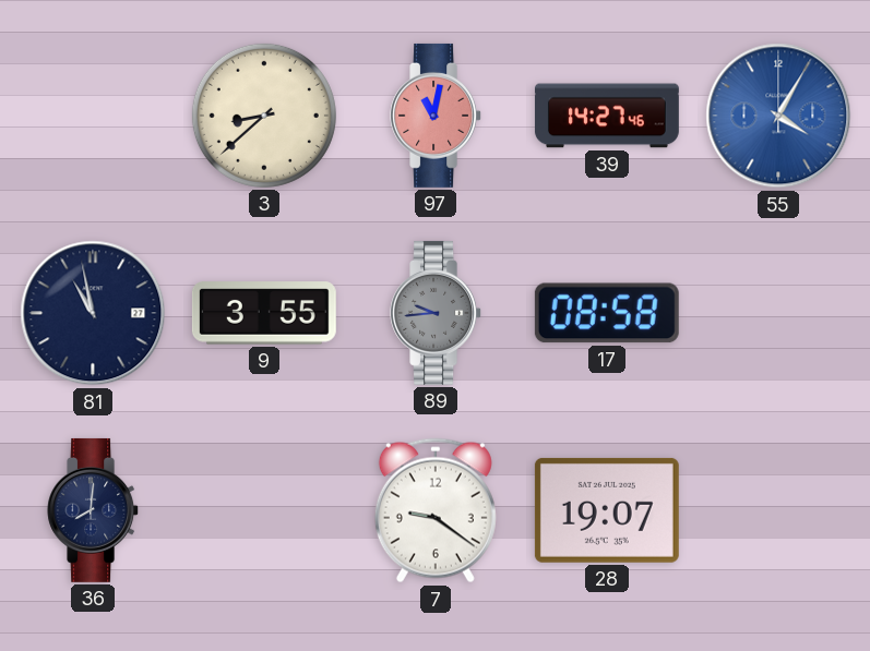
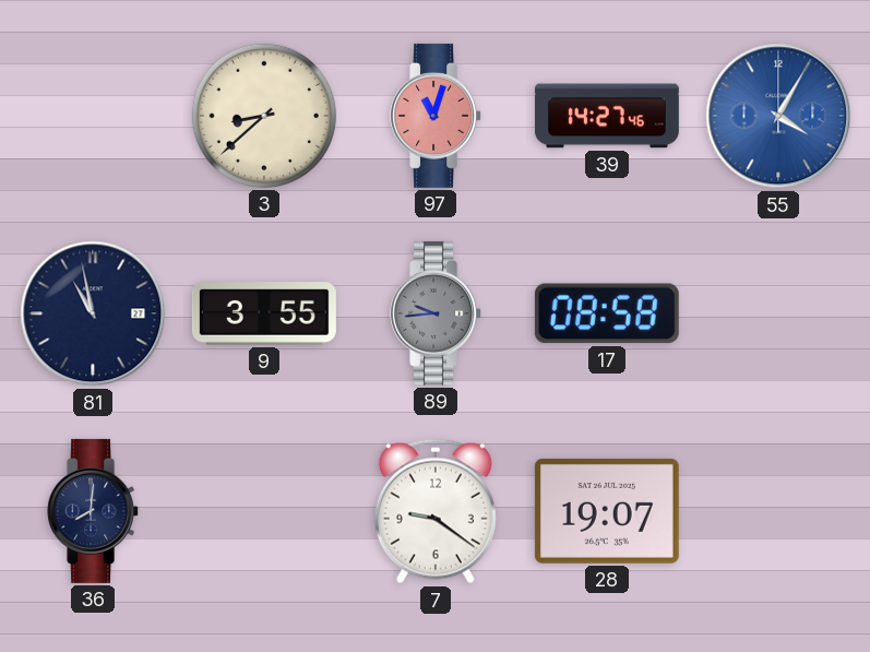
97: 11:02 -> 11:03
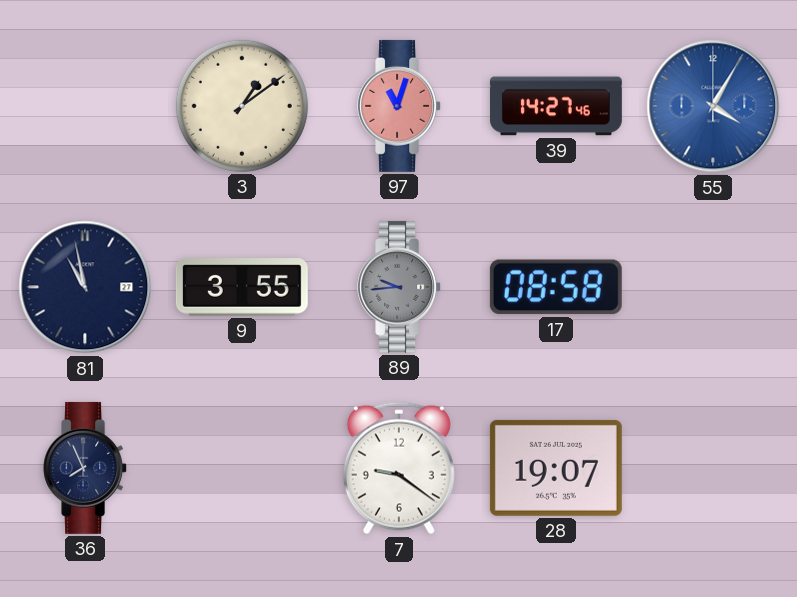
3: 8:38 -> 1:09
36: 8:01 -> 7:56
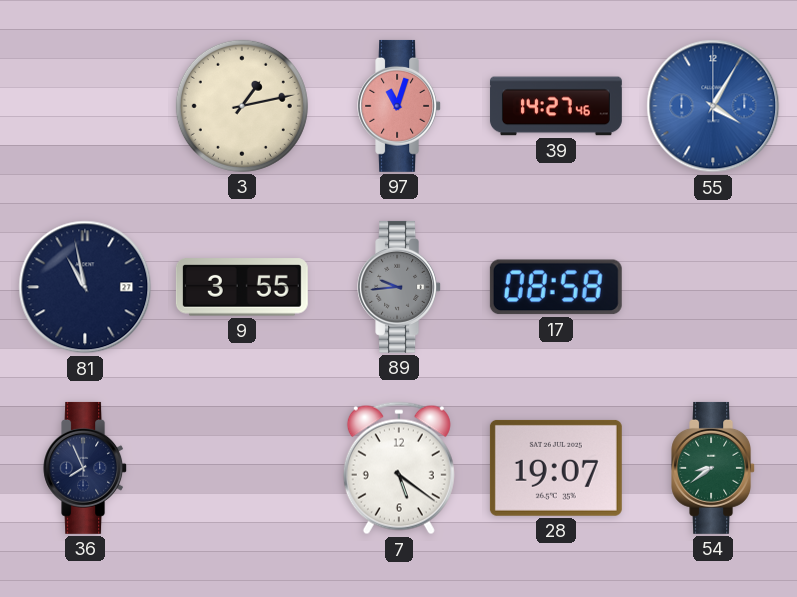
3: 1:09 -> 1:13
7: 9:21 -> 5:21
54: none -> 8:39
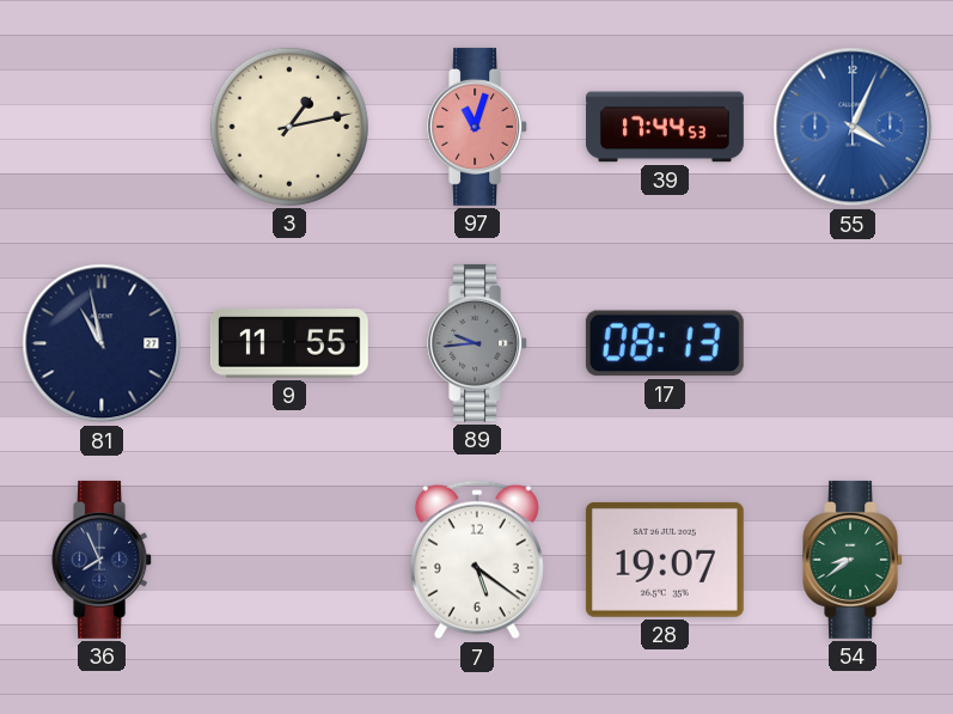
39: 14:27 -> 17:44
55: 4:05 -> 4:04
9: 3:55 -> 11:55
17: 08:58 -> 08:13
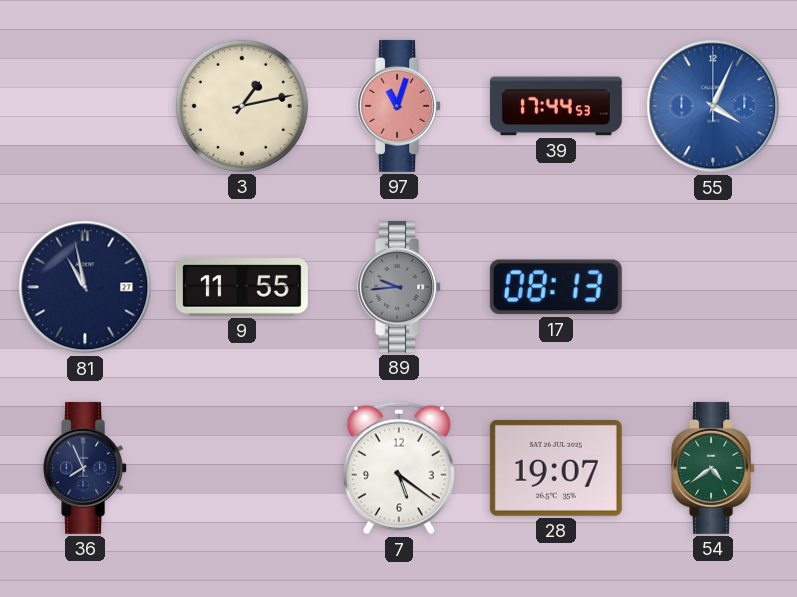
54: 8:39 -> 4:39
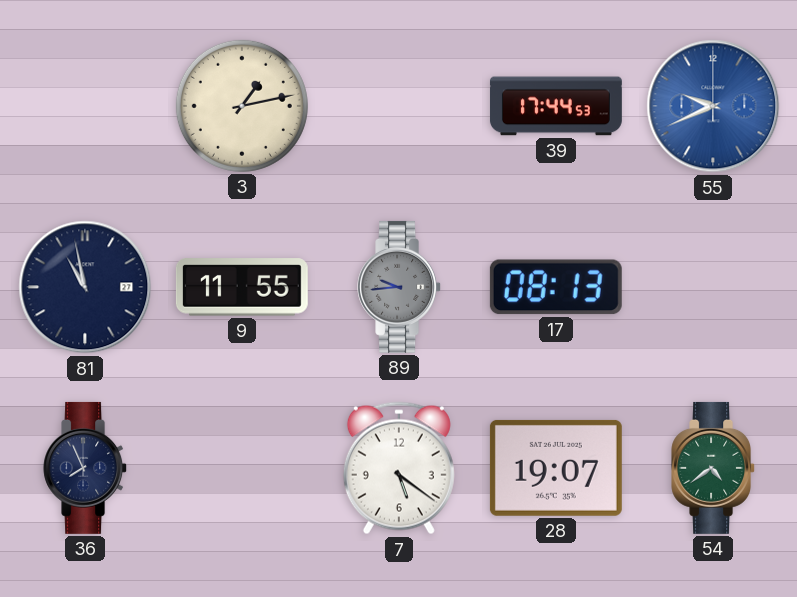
97: 11:03 -> none
55: 4:04 -> 9:41
